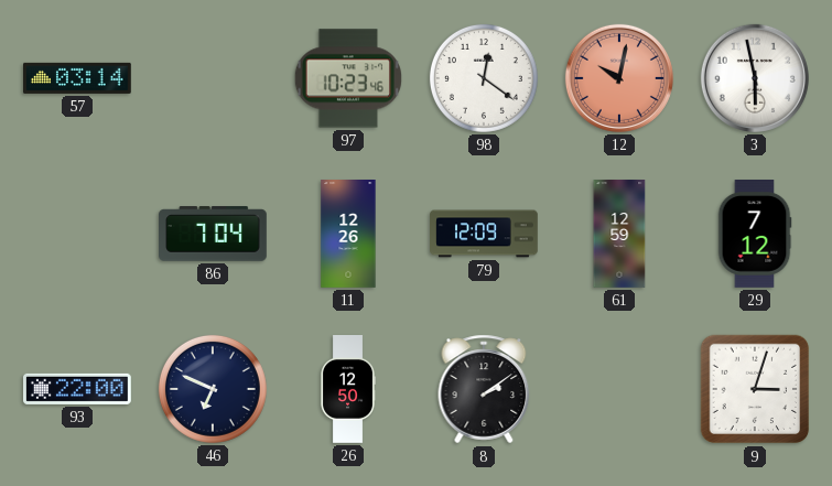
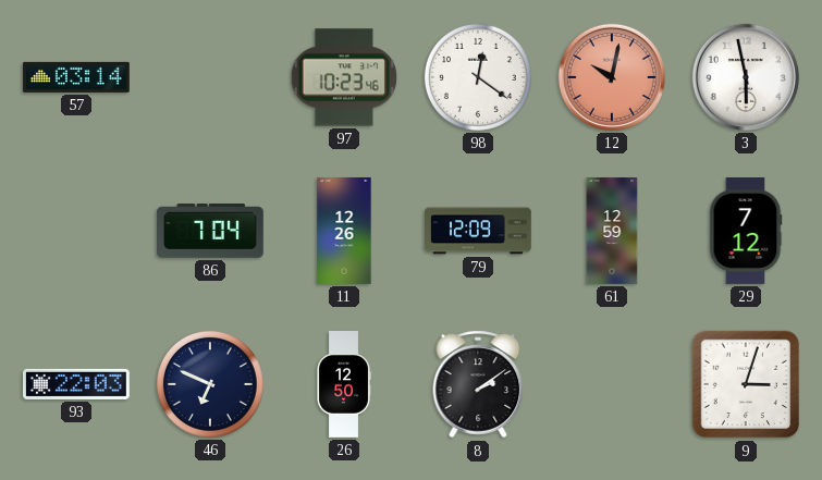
93: 22:00 -> 22:03
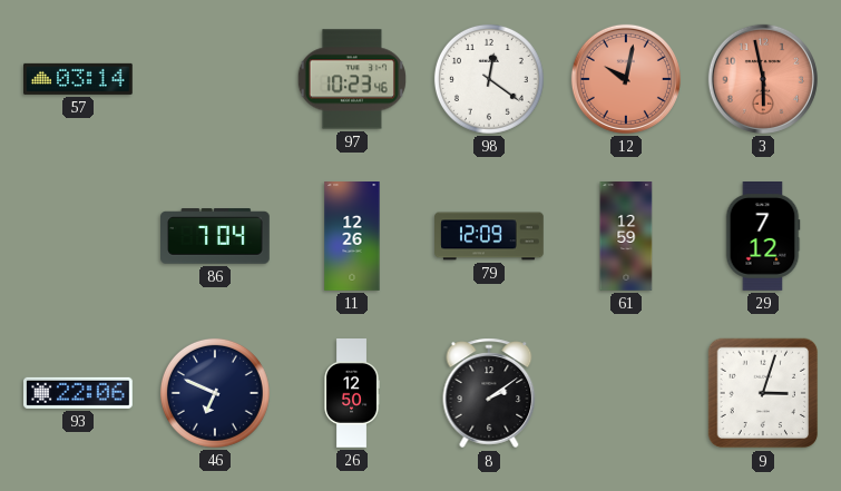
3 dial: white -> salmon
93: 22:03 -> 22:06
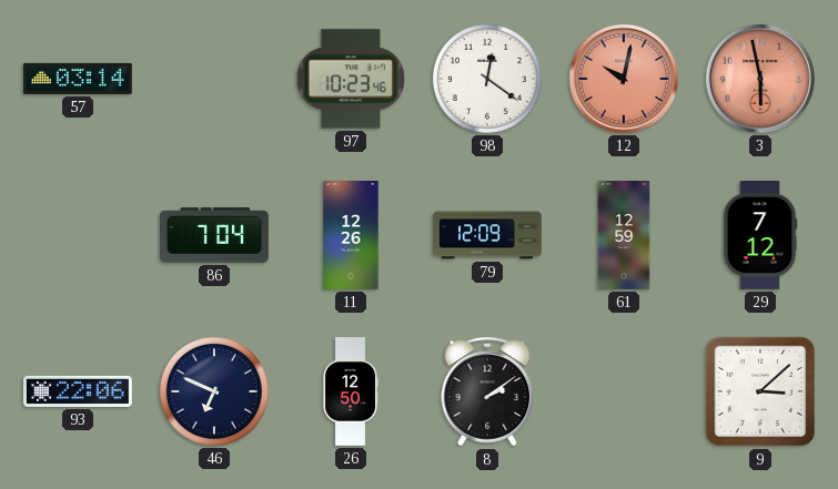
9: 3:03 -> 3:08
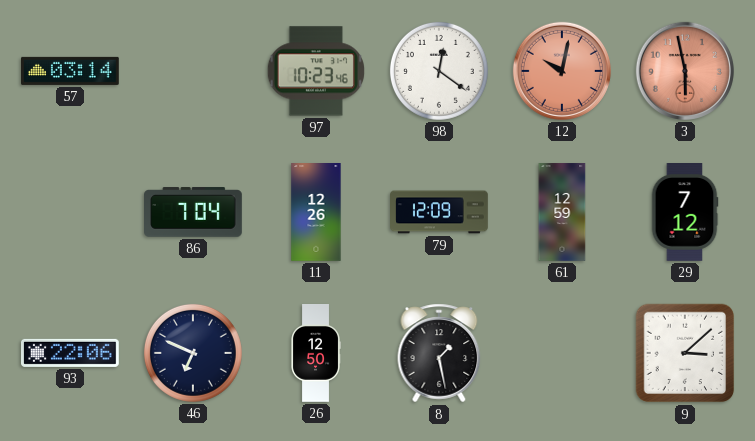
8: 2:09 -> 1:28
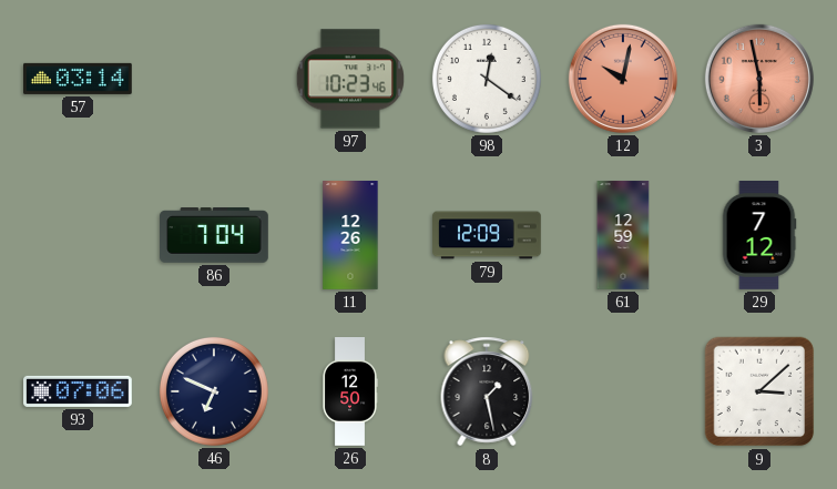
93: 22:06 -> 07:06
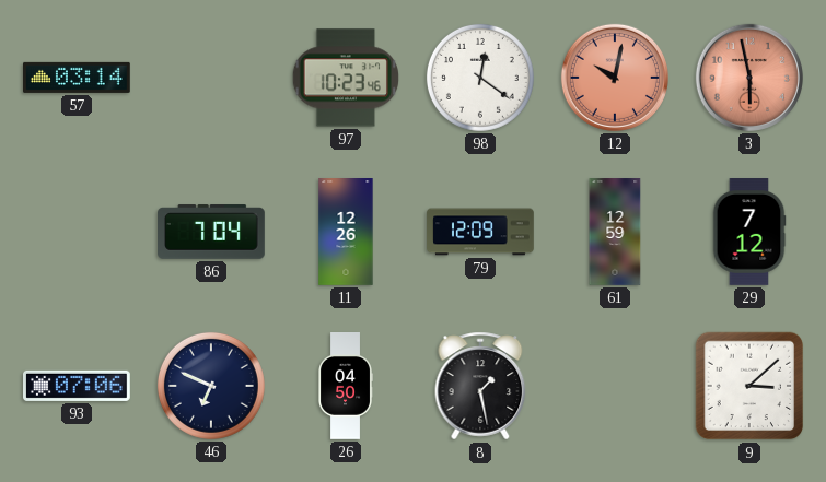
26: 12:50 -> 04:50
